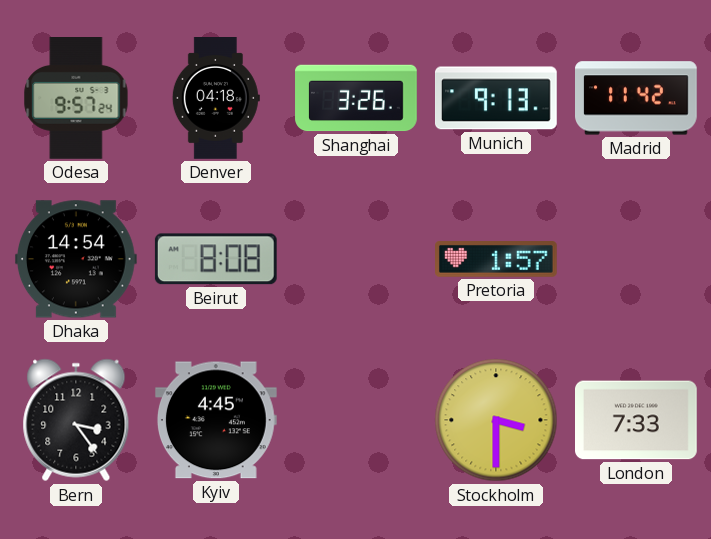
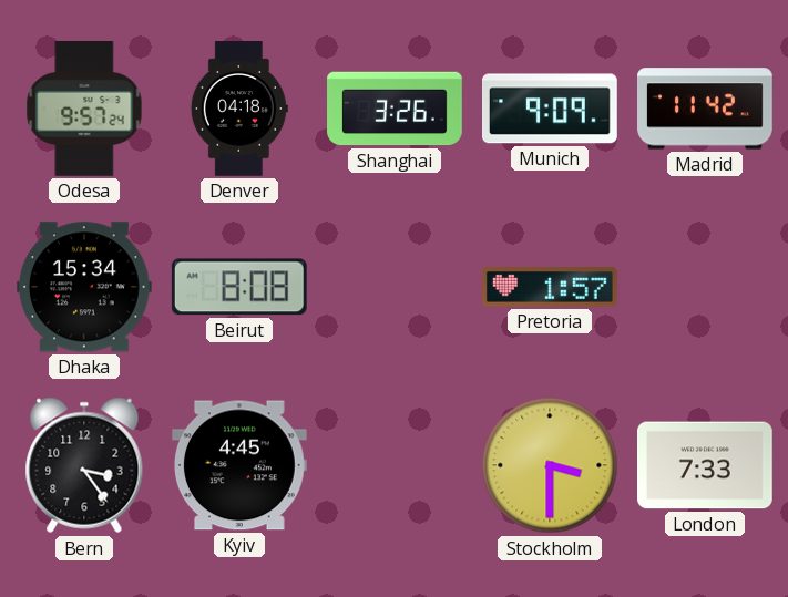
Munich: 9:13 -> 9:09
Dhaka: 14:54 -> 15:34
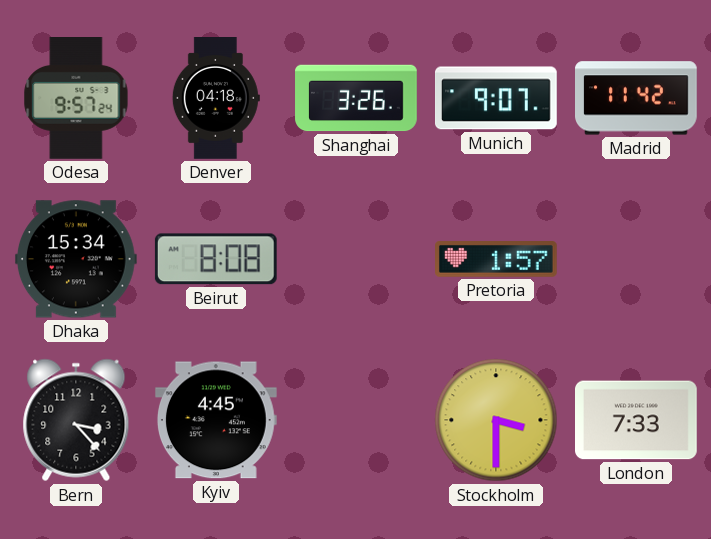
Munich: 9:09 -> 9:07
Bern: 3:24 -> 3:23
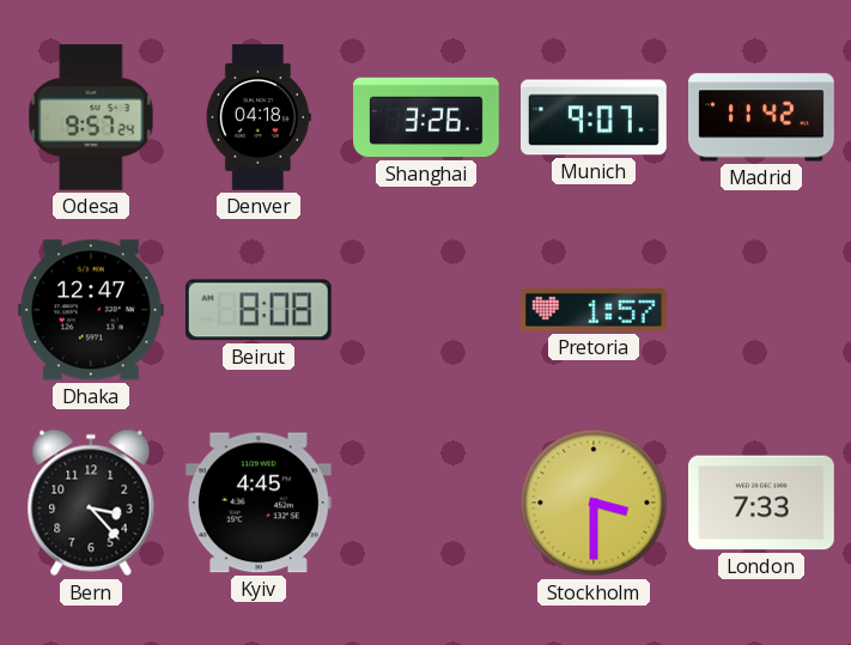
Dhaka: 15:34 -> 12:47
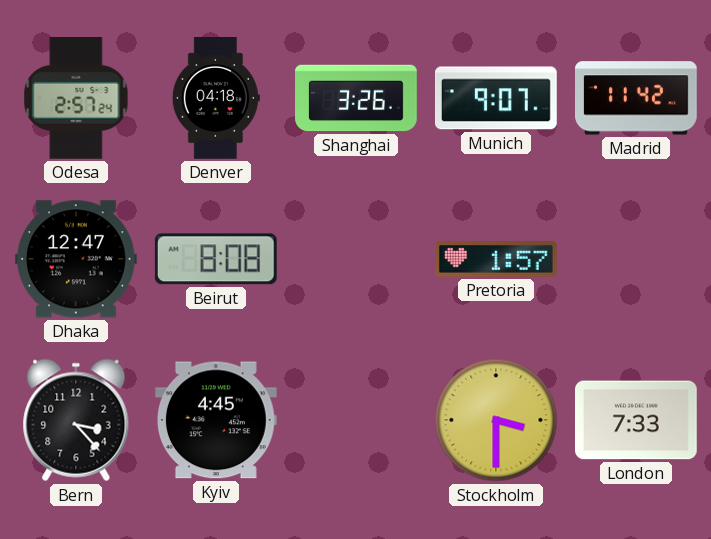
Odesa: 9:57 -> 2:57
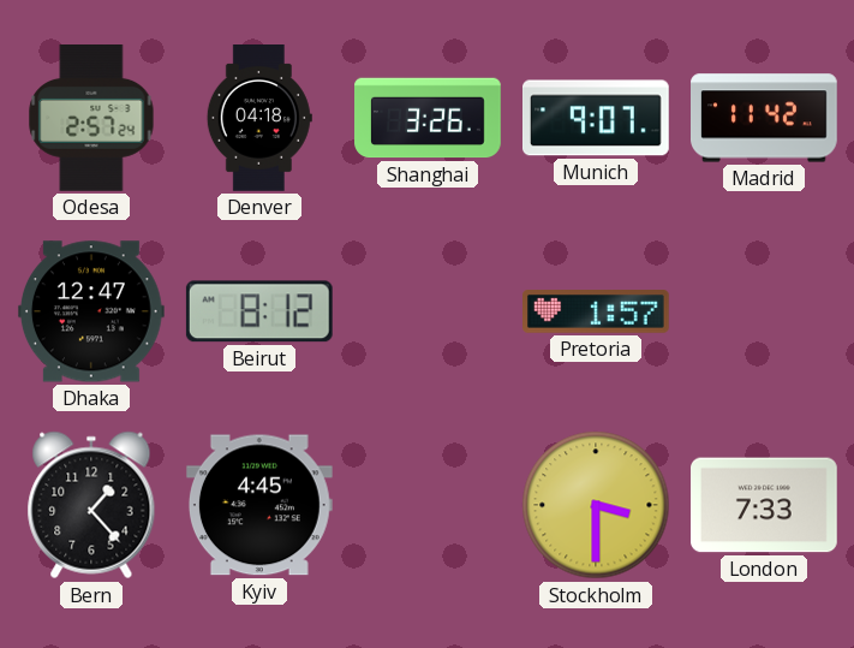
Beirut: 8:08 -> 8:12
Bern: 3:23 -> 1:23
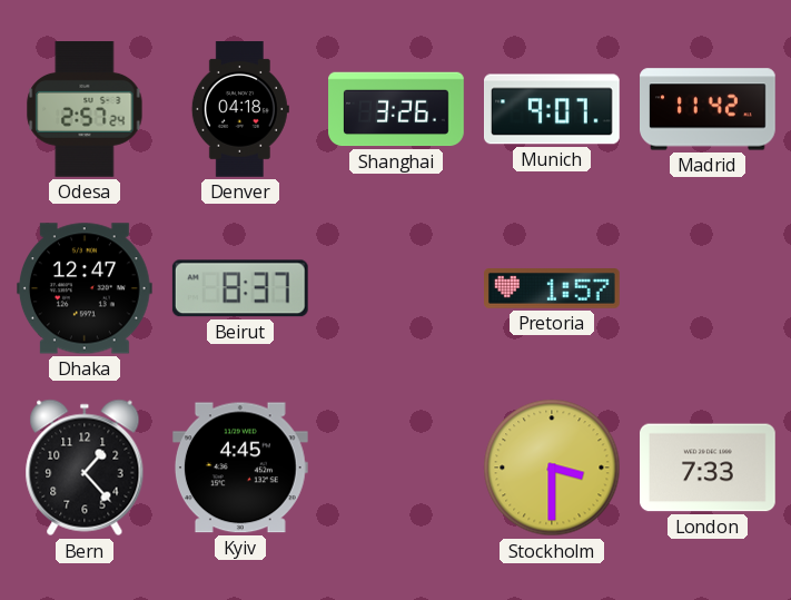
Beirut: 8:12 -> 8:37
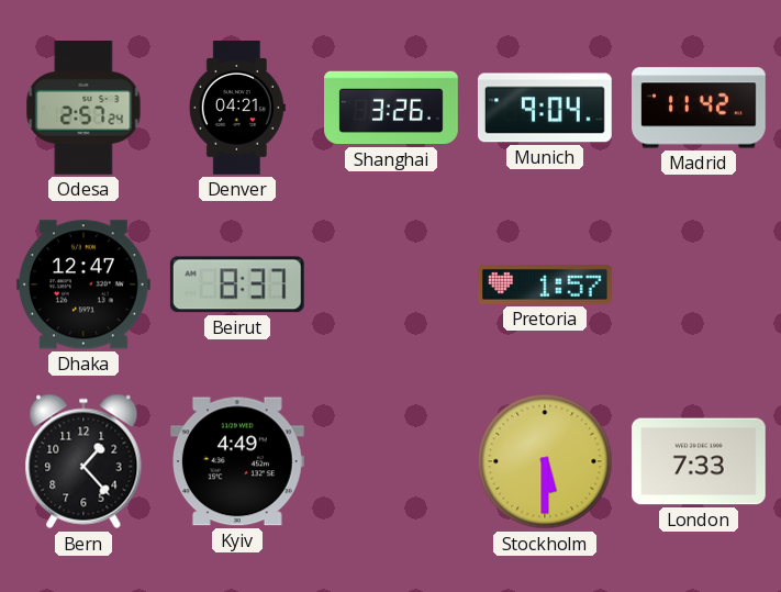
Denver: 04:18 -> 04:21
Munich: 9:07 -> 9:04
Kyiv: 4:45 -> 4:49
Stockholm: 3:30 -> 5:30
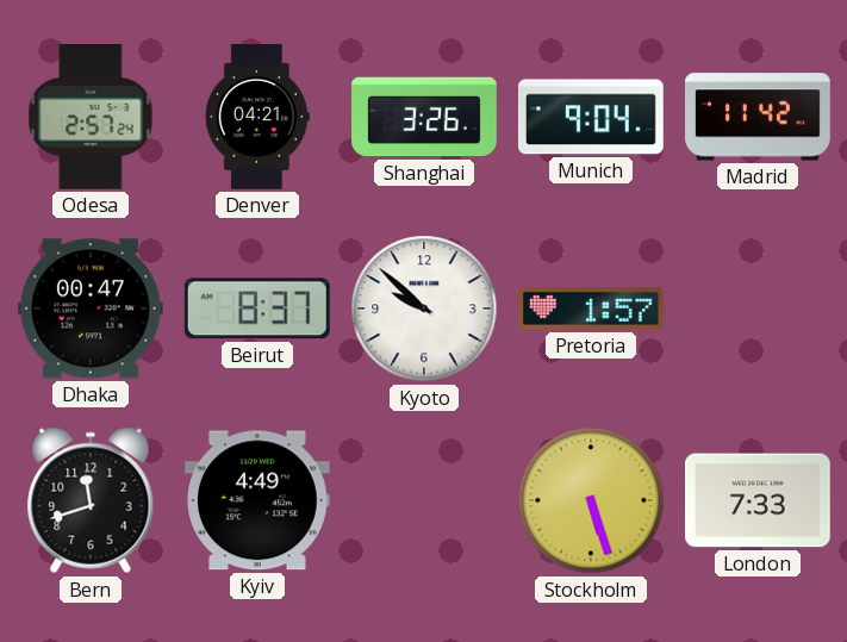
Dhaka: 12:47 -> 00:47
Kyoto: none -> 9:52
Bern: 1:23 -> 11:42
Stockholm: 5:30 -> 5:27
